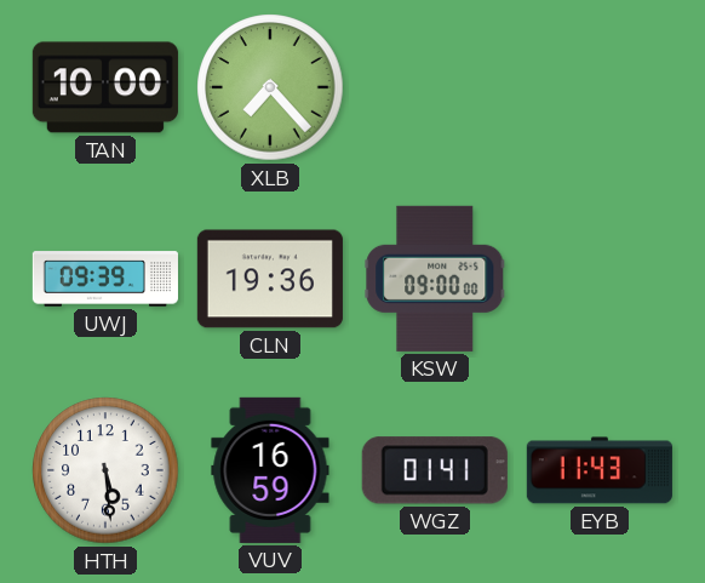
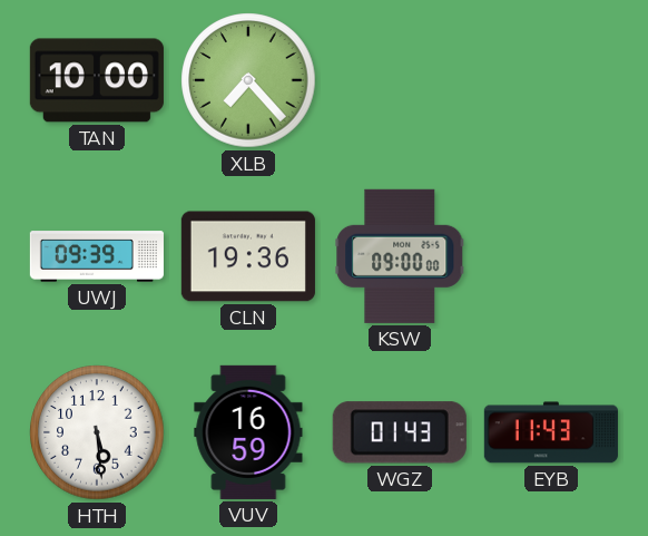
WGZ: 01:41 -> 01:43
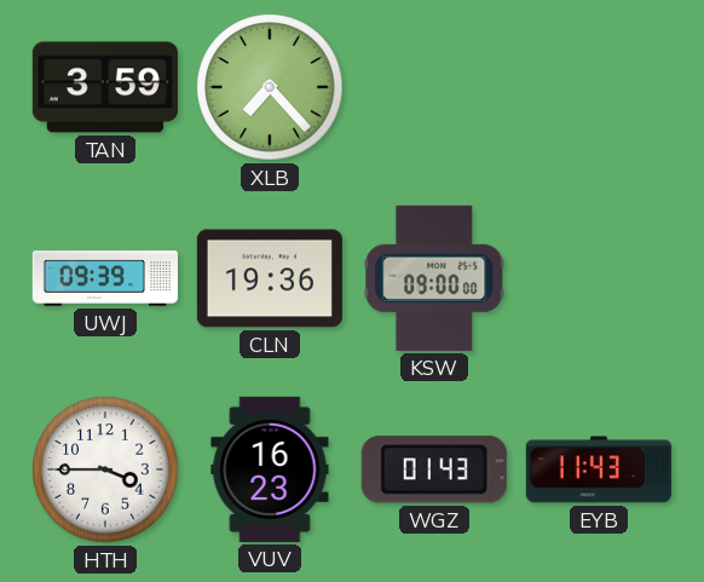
TAN: 10:00 -> 3:59
HTH: 5:29 -> 3:45
VUV: 16:59 -> 16:23
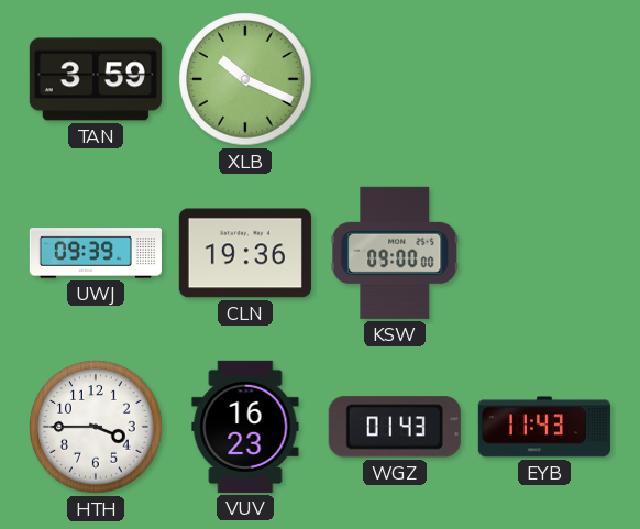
XLB: 7:23 -> 10:19
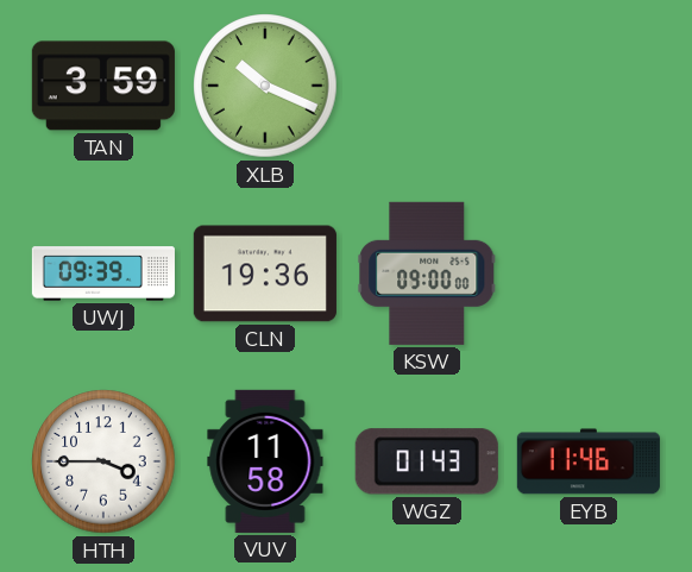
VUV: 16:23 -> 11:58
EYB: 11:43 -> 11:46
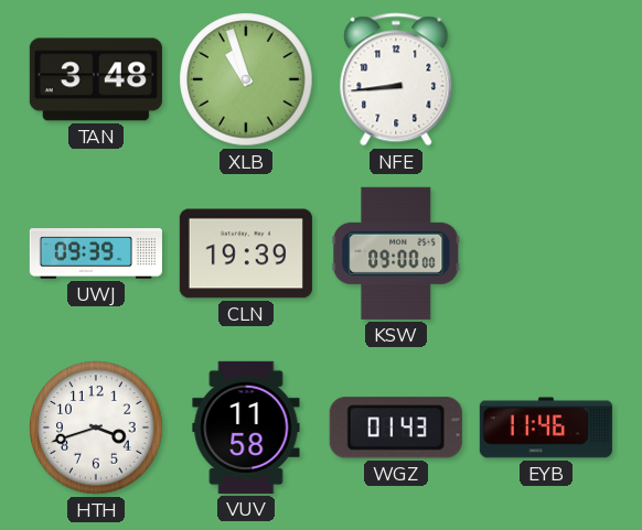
TAN: 3:59 -> 3:48
XLB: 10:19 -> 10:57
NFE: none -> 8:44
CLN: 19:36 -> 19:39
HTH: 3:45 -> 3:42
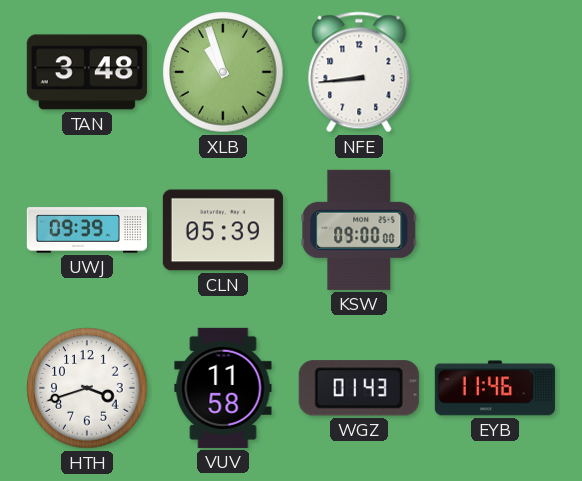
CLN: 19:39 -> 05:39
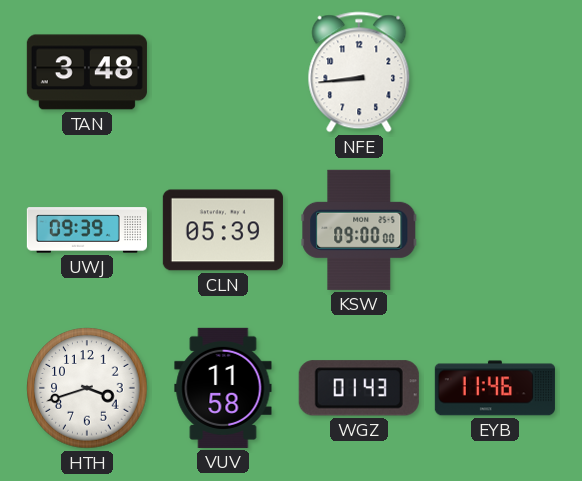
XLB: 10:57 -> none
